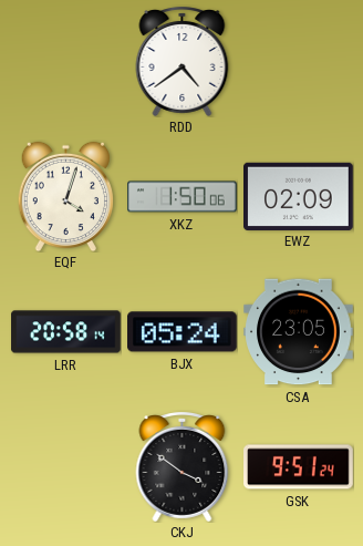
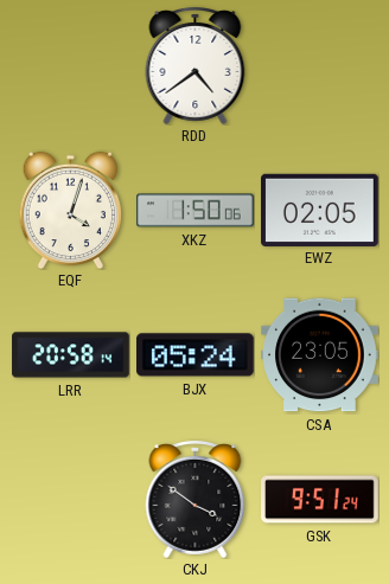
EWZ: 02:09 -> 02:05
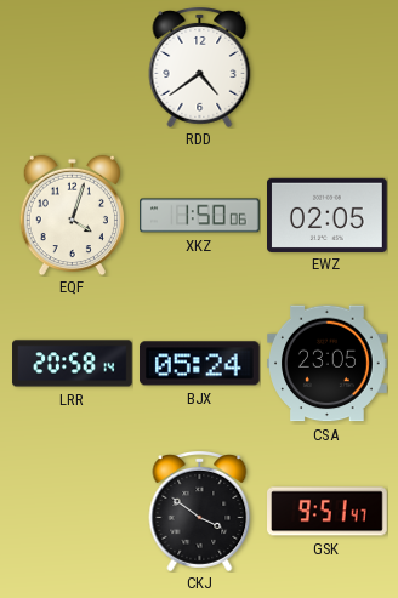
GSK: 9:51:24 -> 9:51:47
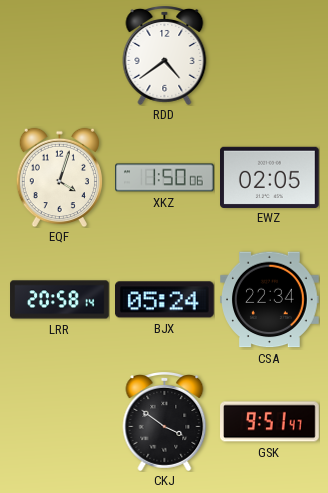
CSA: 23:05 -> 22:34
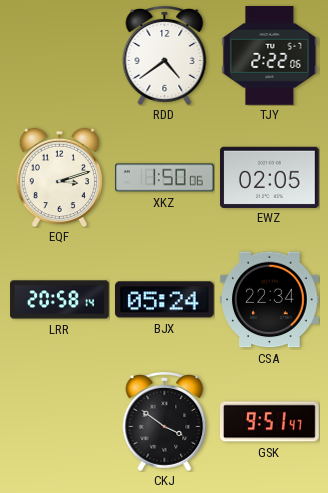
TJY: none -> 2:22
EQF: 4:03 -> 3:12
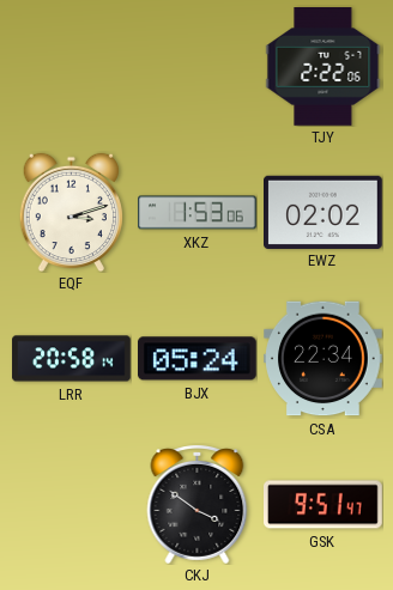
RDD: 4:39 -> none
XKZ: 1:50 -> 1:53
EWZ: 02:05 -> 02:02
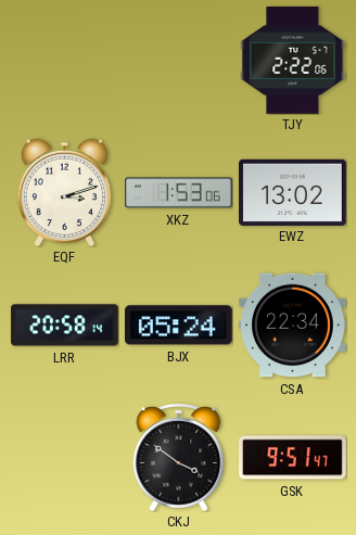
EWZ: 02:02 -> 13:02
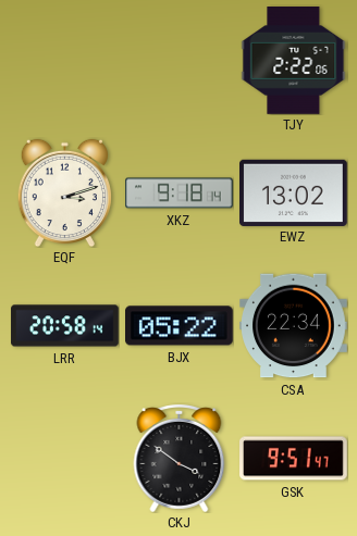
XKZ: 1:53 -> 9:18
BJX: 05:24 -> 05:22
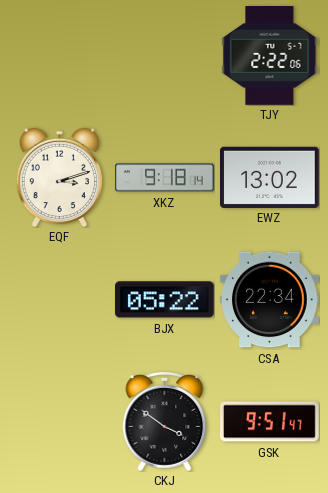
LRR: 20:58 -> none
